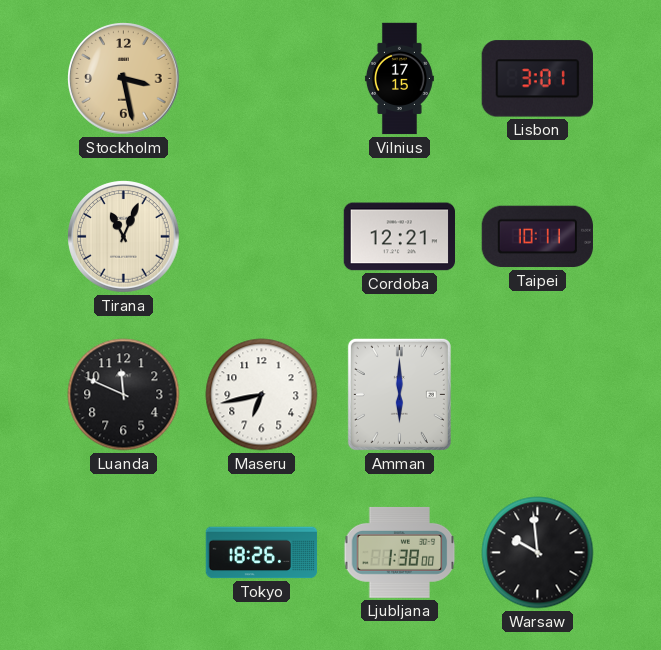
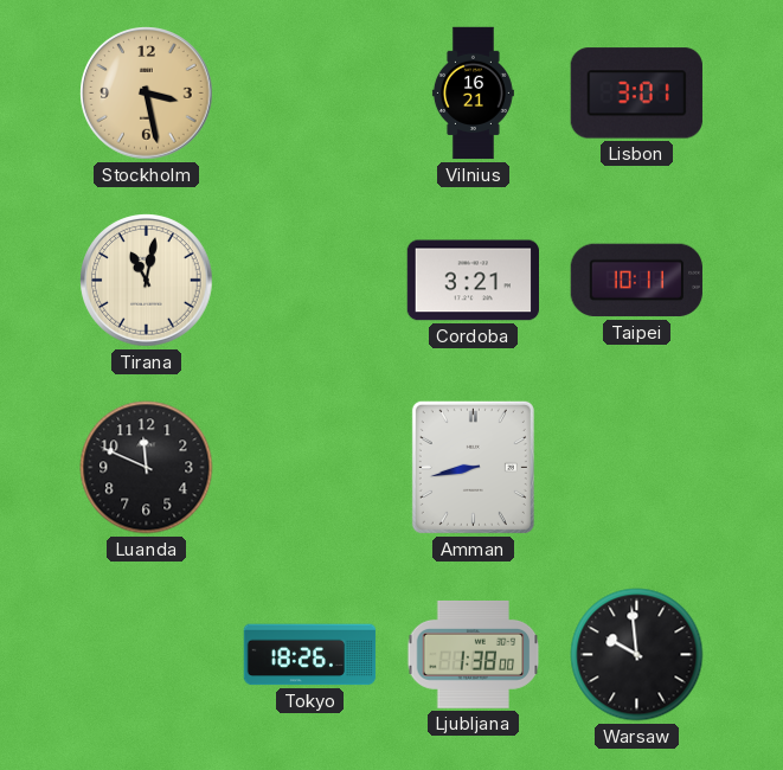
Vilnius: 17:15 -> 16:21
Tirana: 11:04 -> 11:02
Cordoba: 12:21 -> 3:21
Maseru: 6:43 -> none
Amman: 6:00 -> 8:43
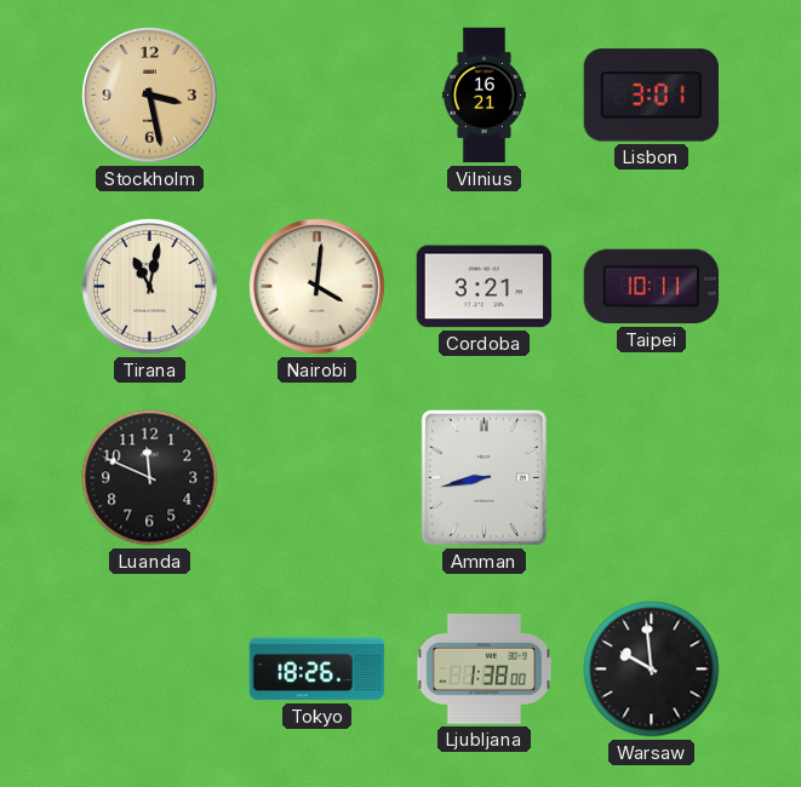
Nairobi: none -> 4:01
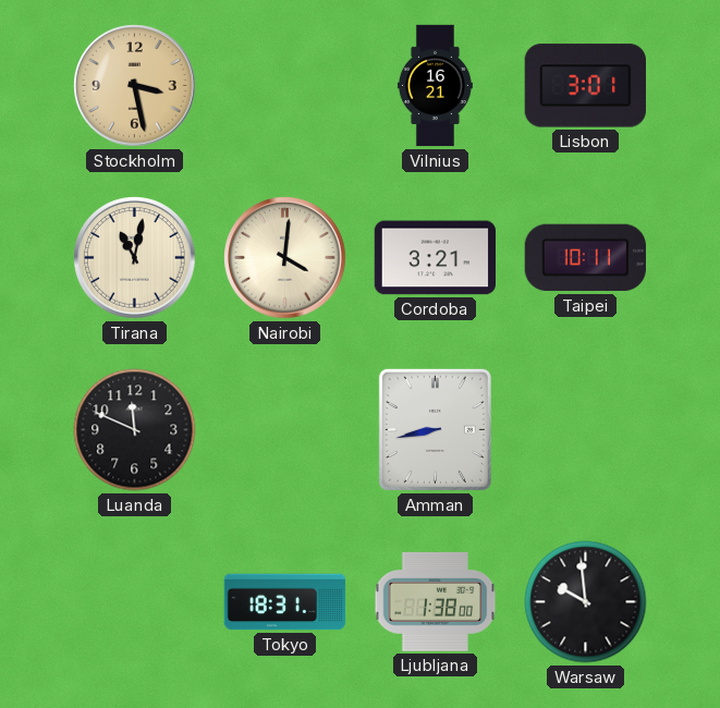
Tokyo: 18:26 -> 18:31
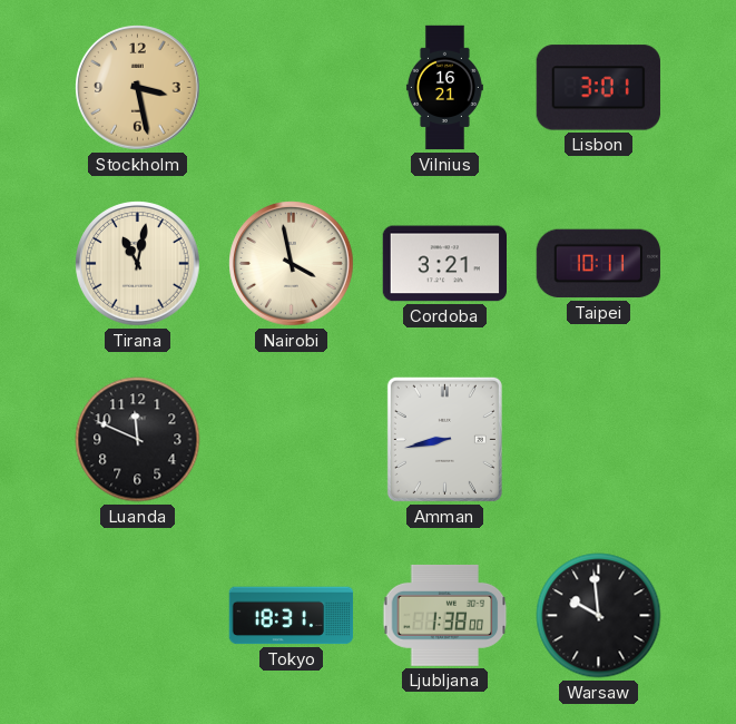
Nairobi: 4:01 -> 3:58
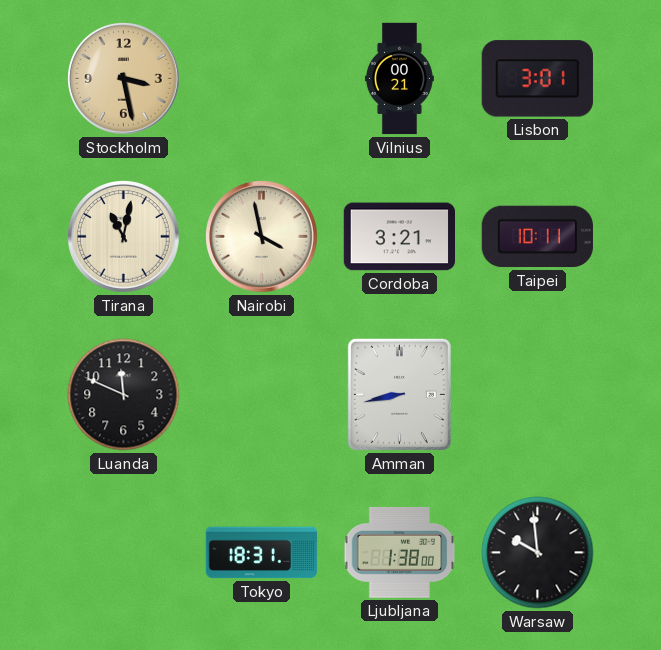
Vilnius: 16:21 -> 00:21
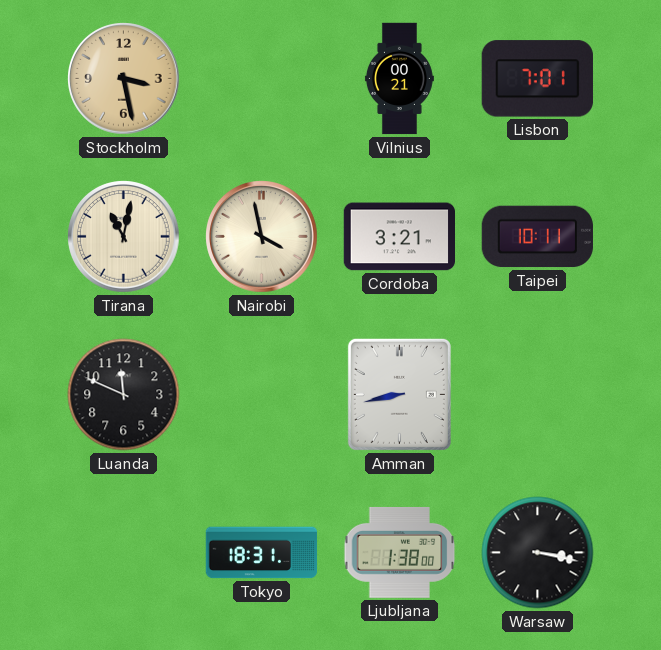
Lisbon: 3:01 -> 7:01
Warsaw: 9:59 -> 3:17
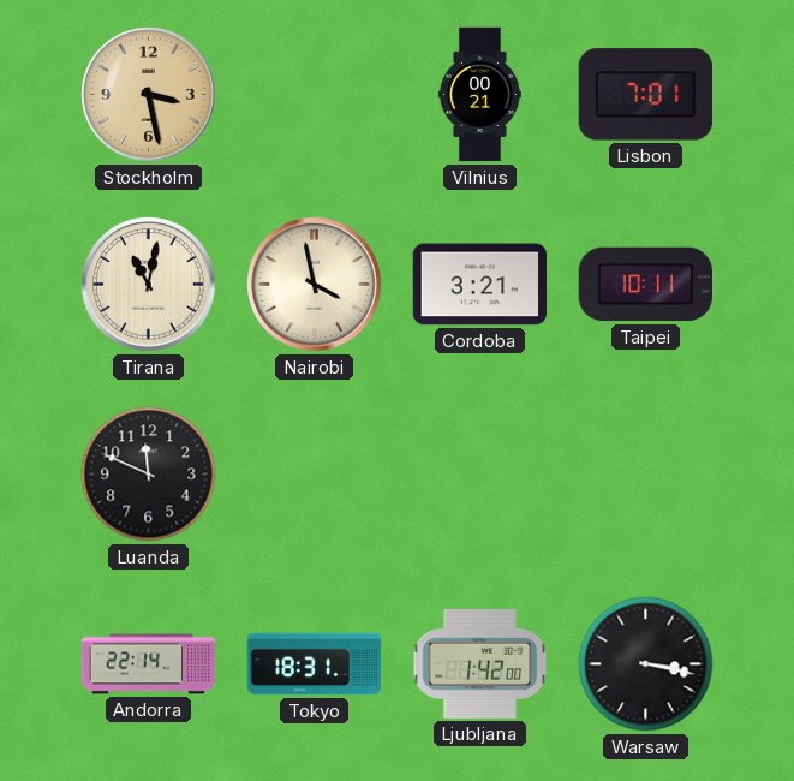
Amman: 8:43 -> none
Andorra: none -> 22:14
Ljubljana: 1:38 -> 1:42
